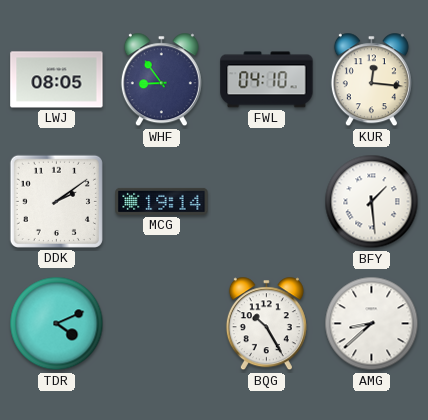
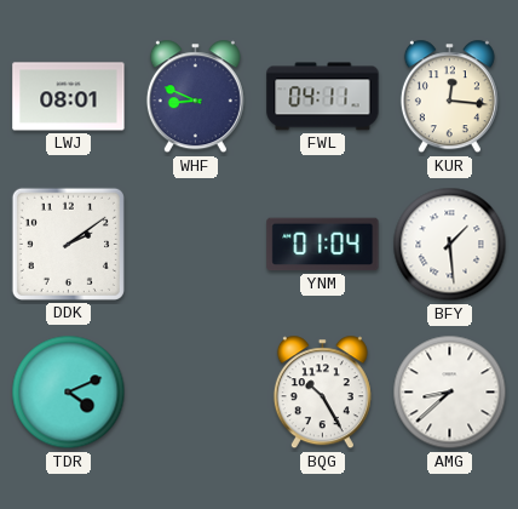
LWJ: 08:05 -> 08:01
WHF: 8:54 -> 8:49
FWL: 04:10 -> 04:11
MCG: 19:14 -> none
YNM: none -> 01:04
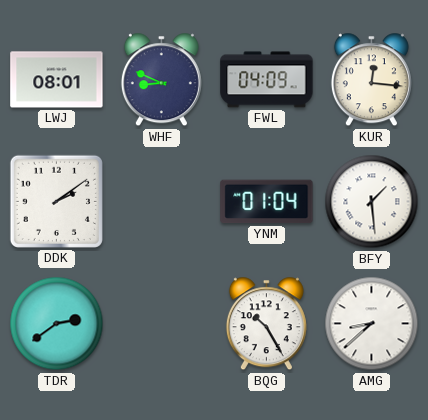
FWL: 04:11 -> 04:09
TDR: 4:11 -> 2:39
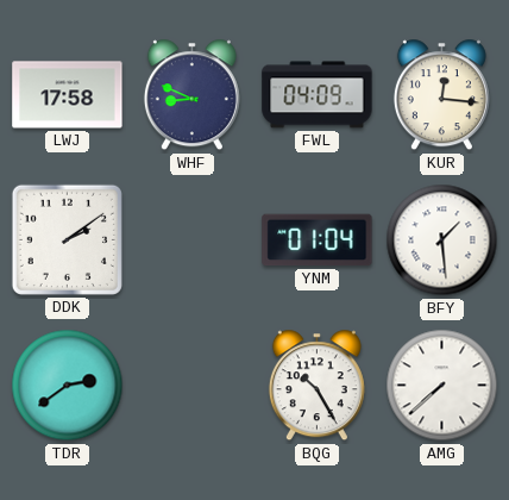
LWJ: 08:01 -> 17:58
AMG: 8:38 -> 7:38
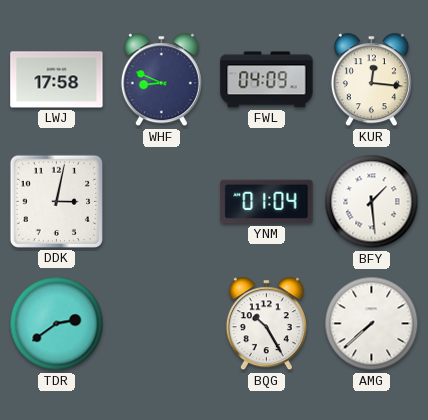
DDK: 2:09 -> 3:02
